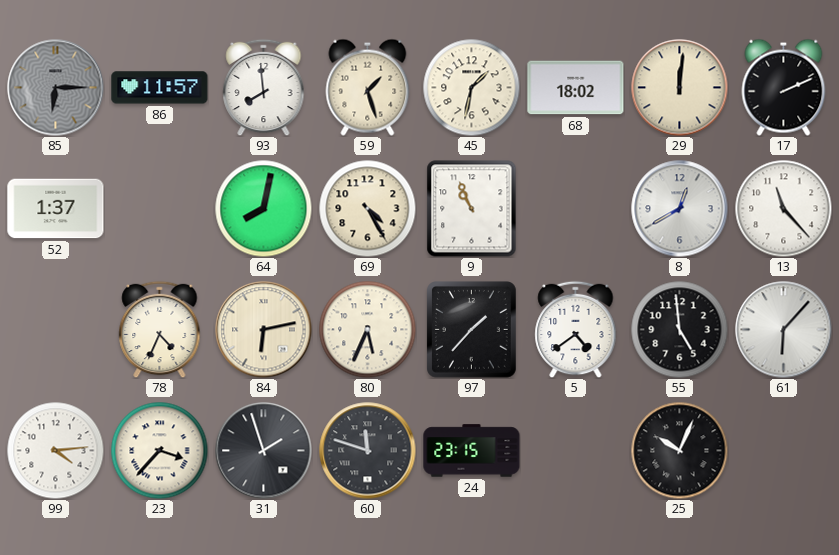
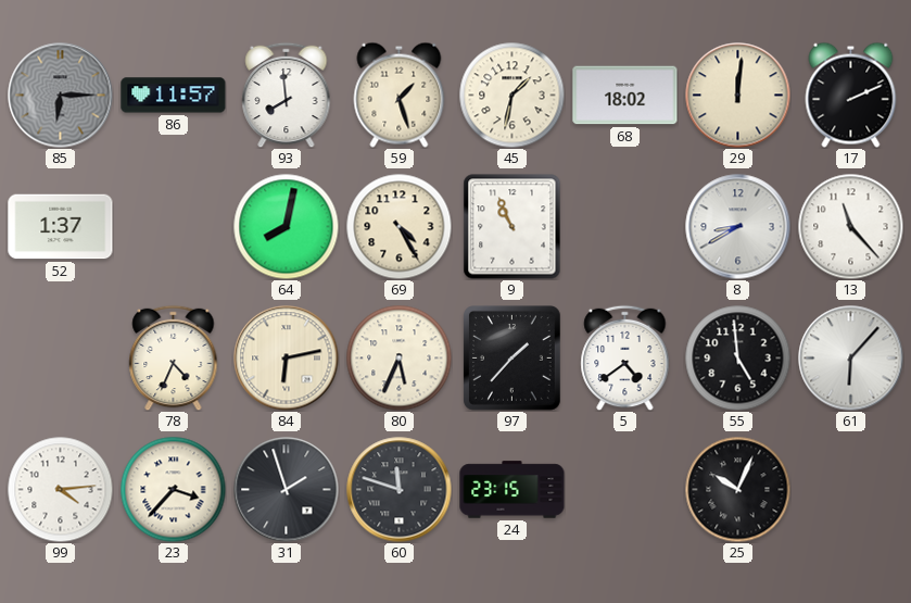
8: 12:40 -> 8:40
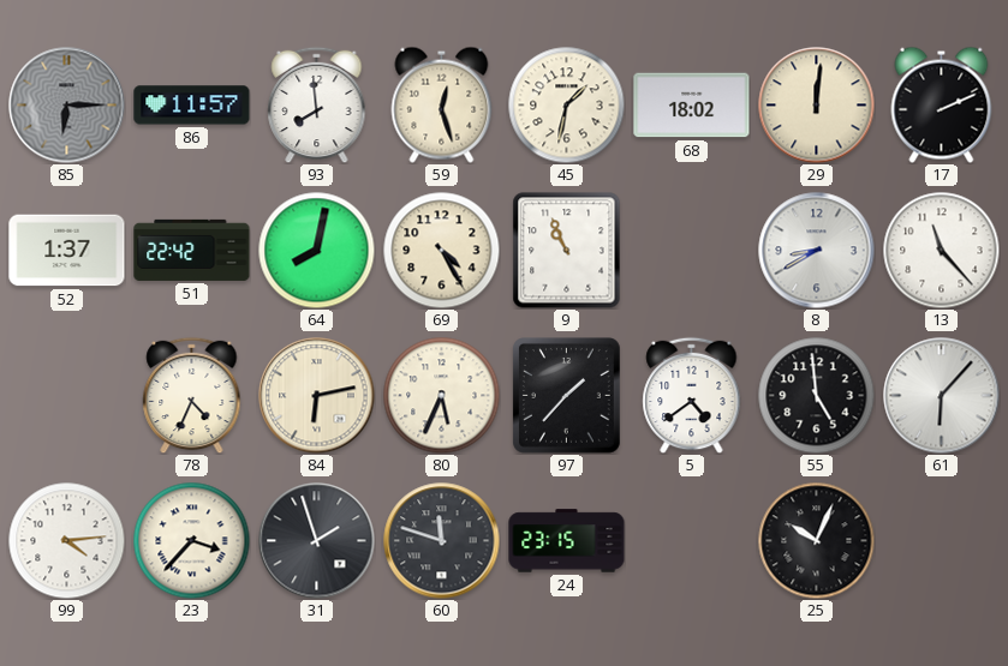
59: 1:27 -> 12:27
51: none -> 22:42
